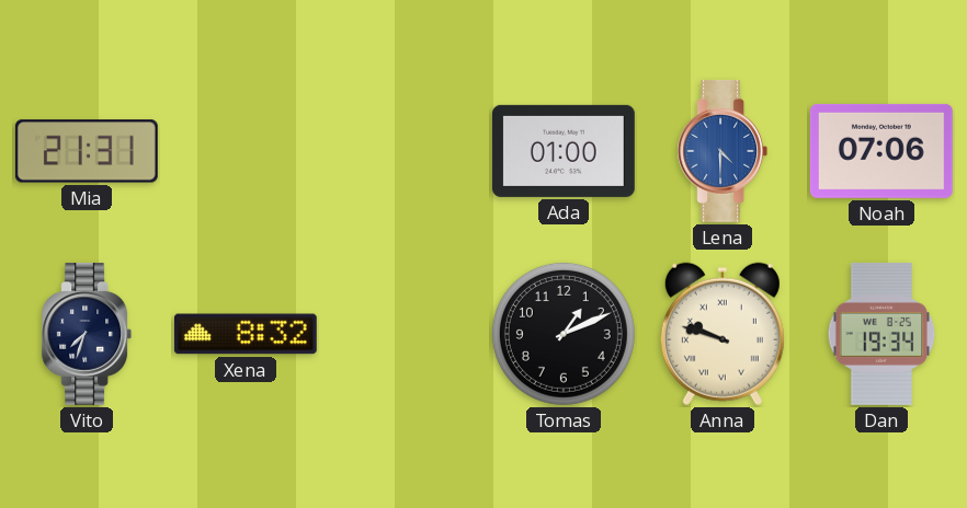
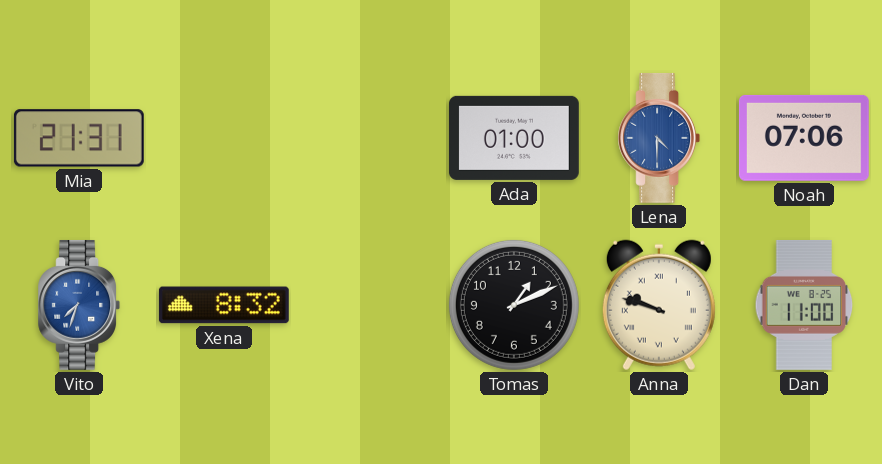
Vito dial: navy -> blue
Dan: 19:34 -> 11:00
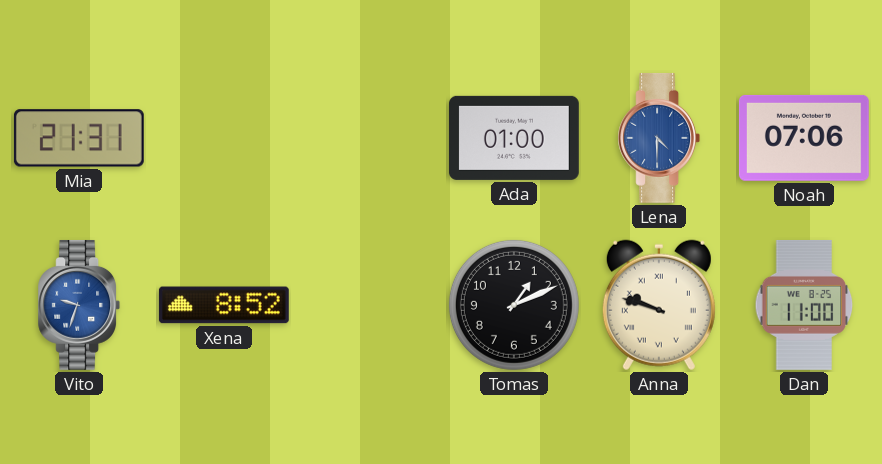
Vito: 7:33 -> 9:33
Xena: 8:32 -> 8:52
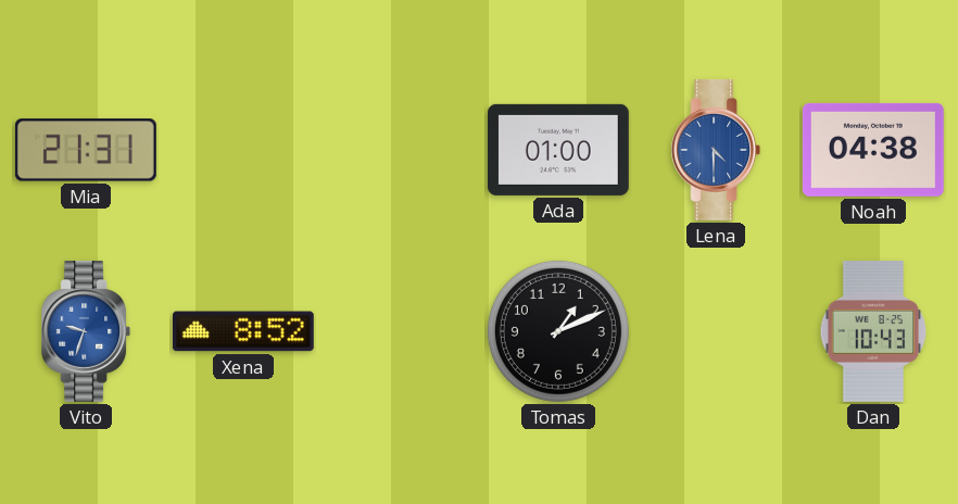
Noah: 07:06 -> 04:38
Anna: 9:48 -> none
Dan: 11:00 -> 10:43
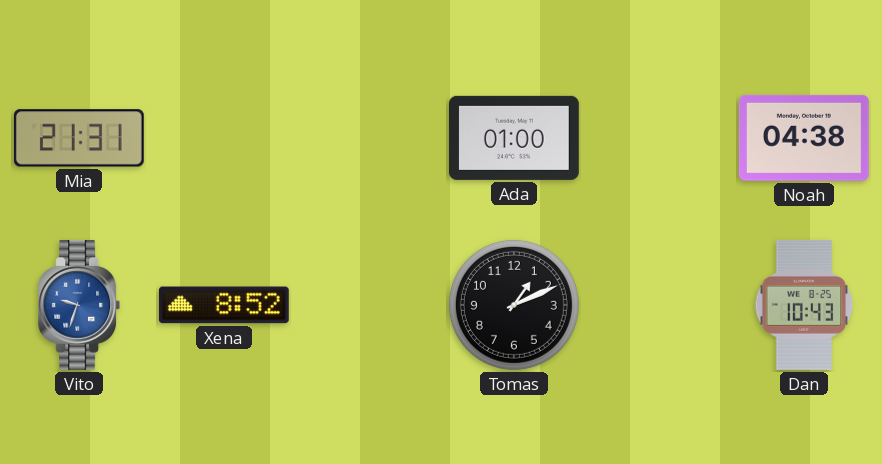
Lena: 4:30 -> none
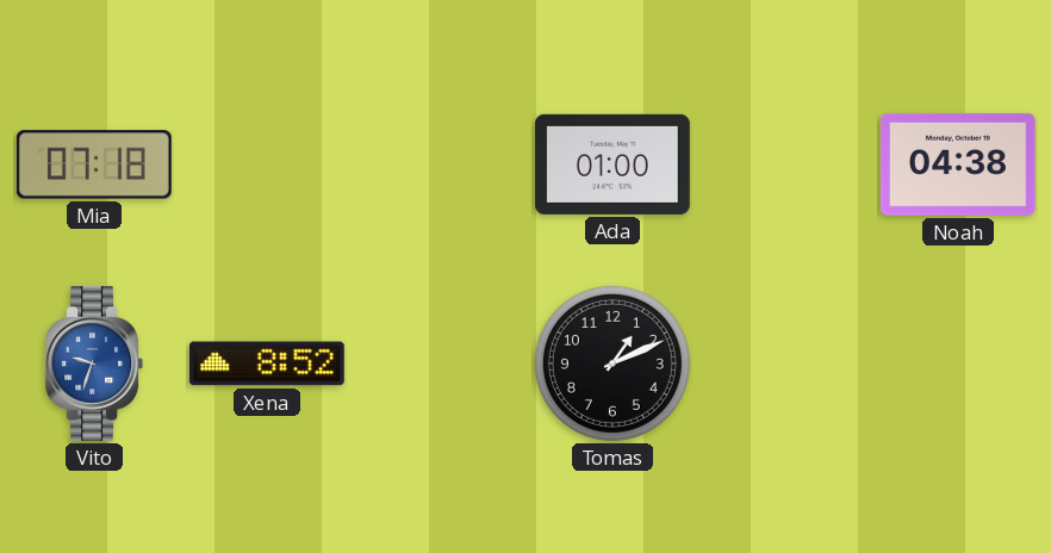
Mia: 21:31 -> 07:18
Dan: 10:43 -> none
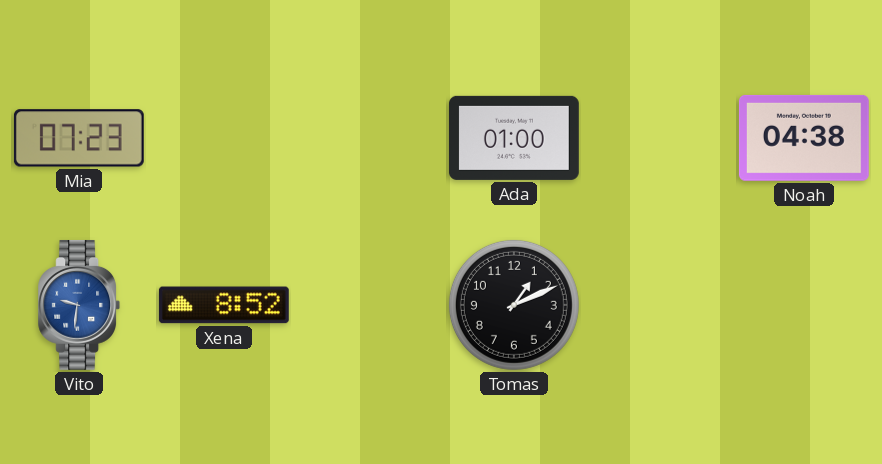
Mia: 07:18 -> 07:23
Vito: 9:33 -> 9:31
